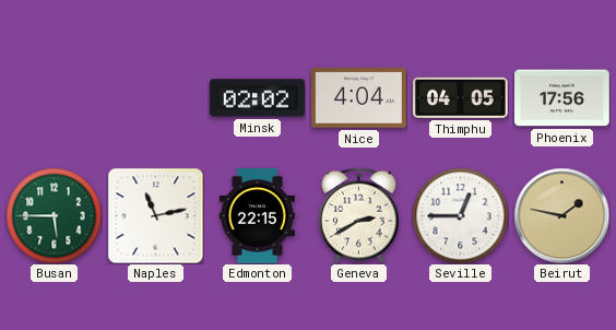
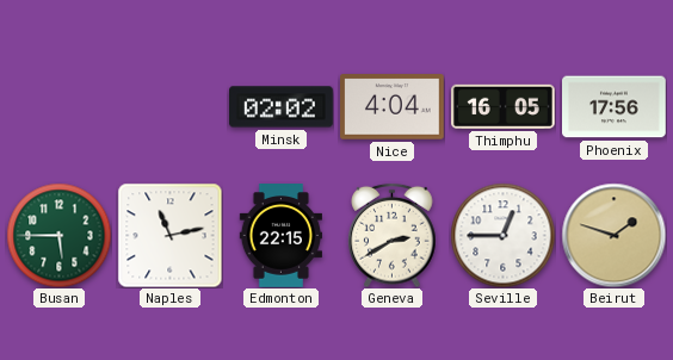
Thimphu: 04:05 -> 16:05
Beirut: 1:47 -> 1:48
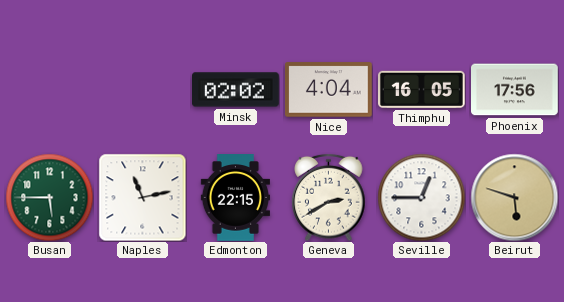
Beirut: 1:48 -> 5:48
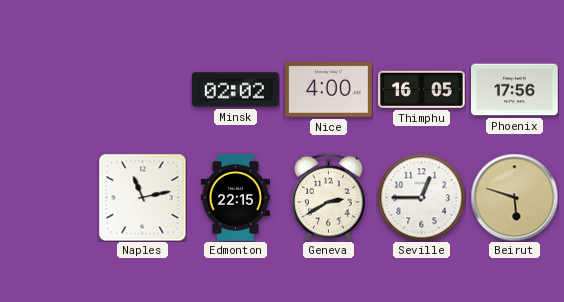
Nice: 4:04 -> 4:00
Busan: 5:45 -> none
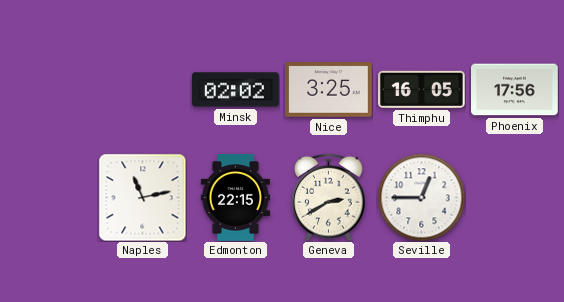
Nice: 4:00 -> 3:25
Beirut: 5:48 -> none
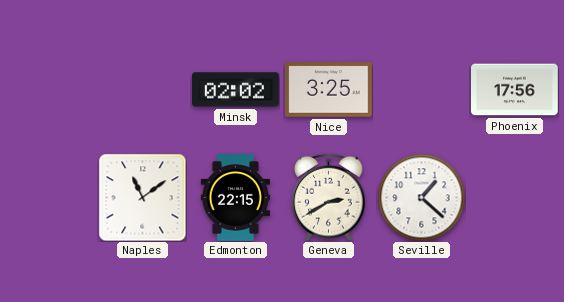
Thimphu: 16:05 -> none
Naples: 11:13 -> 11:09
Seville: 12:45 -> 1:22
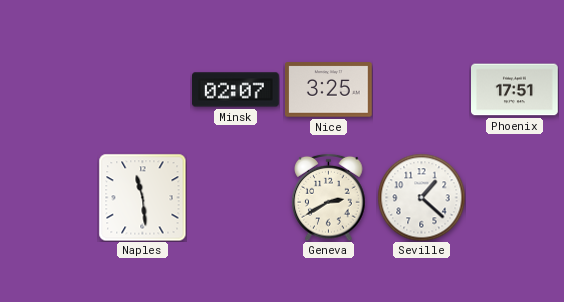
Minsk: 02:02 -> 02:07
Phoenix: 17:56 -> 17:51
Naples: 11:09 -> 11:29
Edmonton: 22:15 -> none
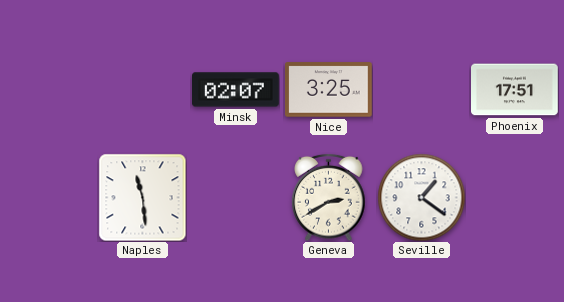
Seville: 1:22 -> 1:21
